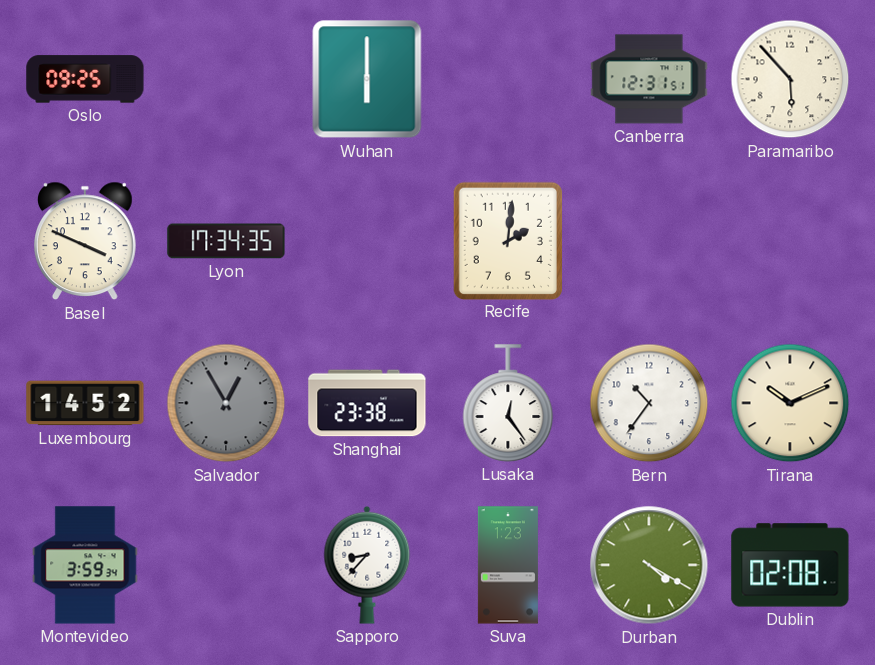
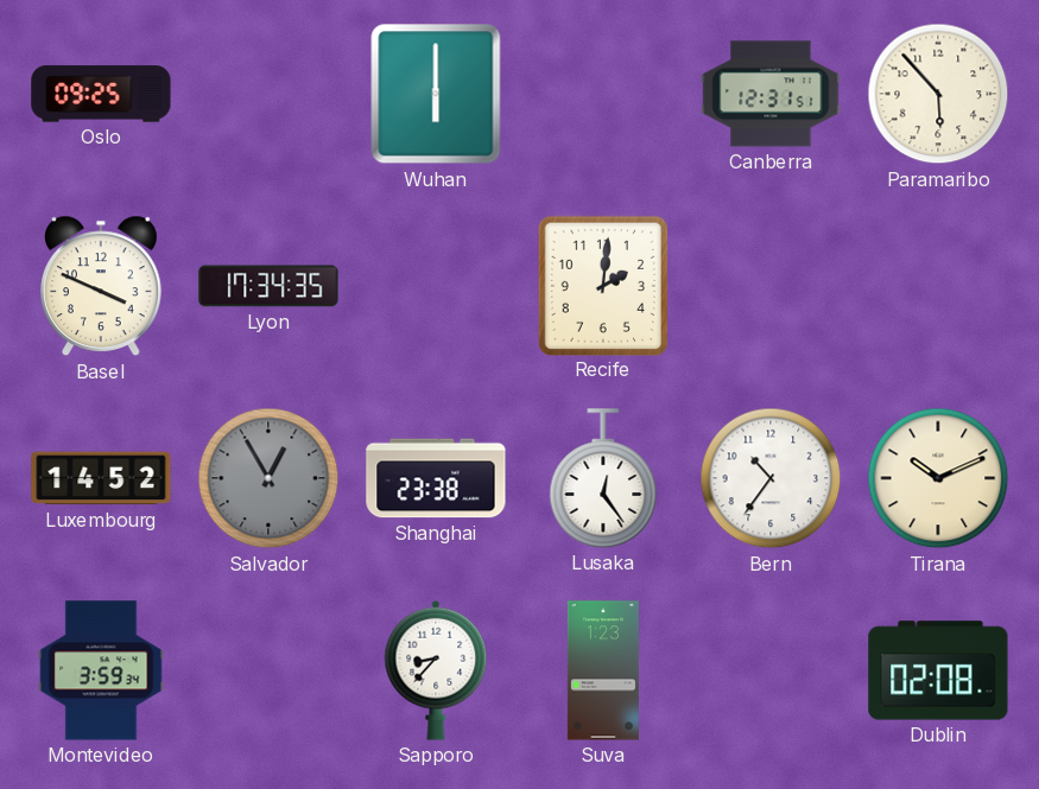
Durban: 4:20 -> none
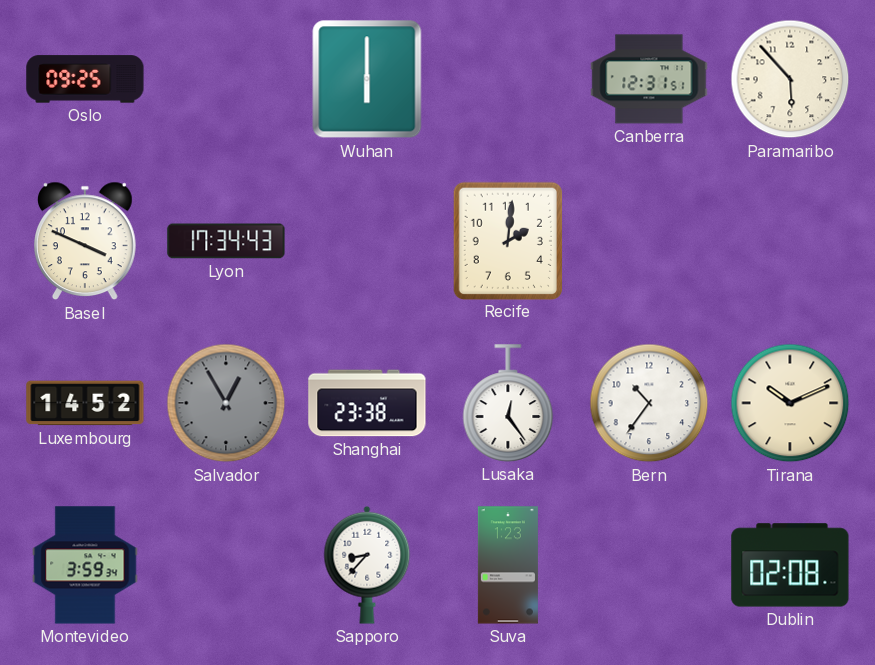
Lyon: 17:34:35 -> 17:34:43
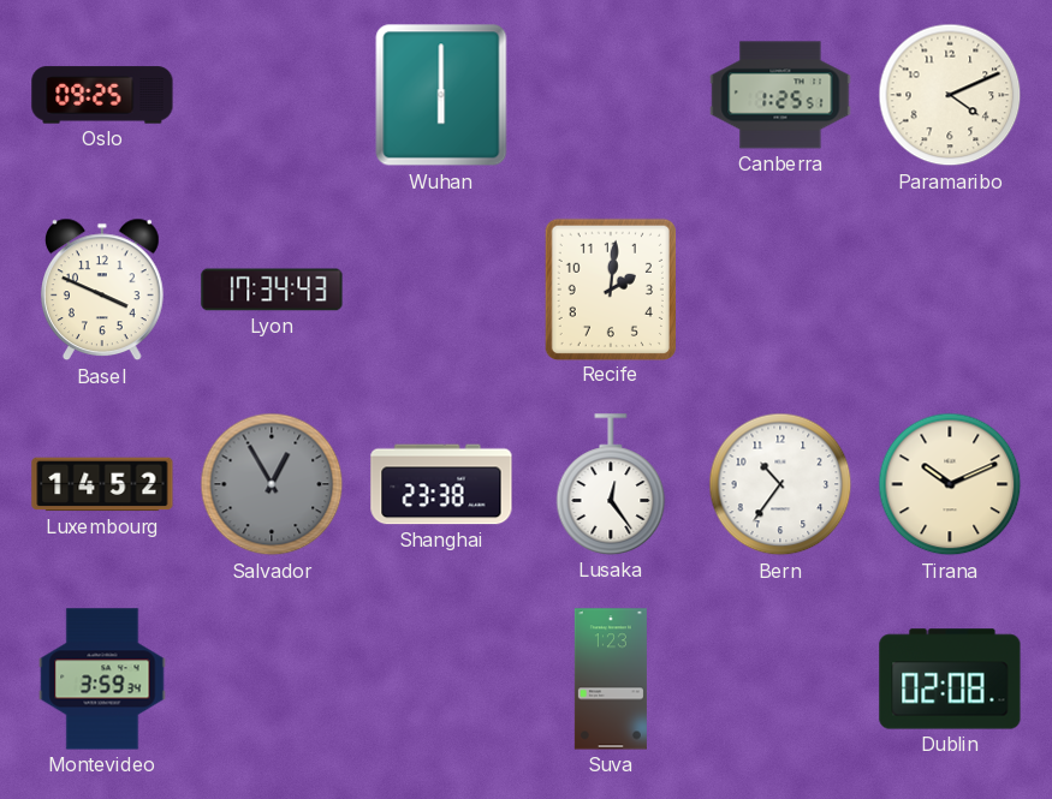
Canberra: 12:31 -> 1:25
Paramaribo: 5:53 -> 4:11
Sapporo: 8:37 -> none
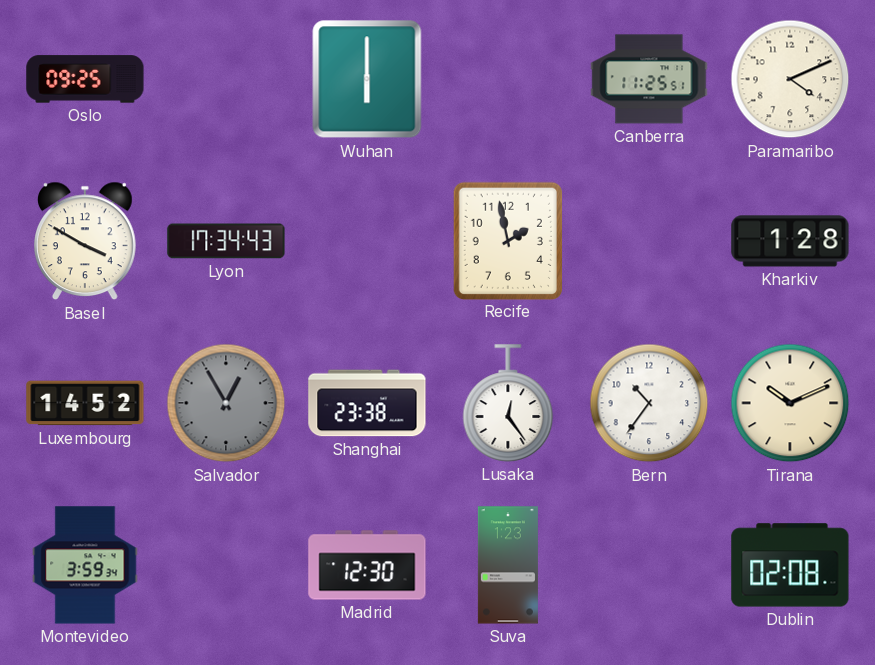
Canberra: 1:25 -> 11:25
Basel: 3:49 -> 3:50
Recife: 2:01 -> 1:58
Kharkiv: none -> 1:28
Madrid: none -> 12:30
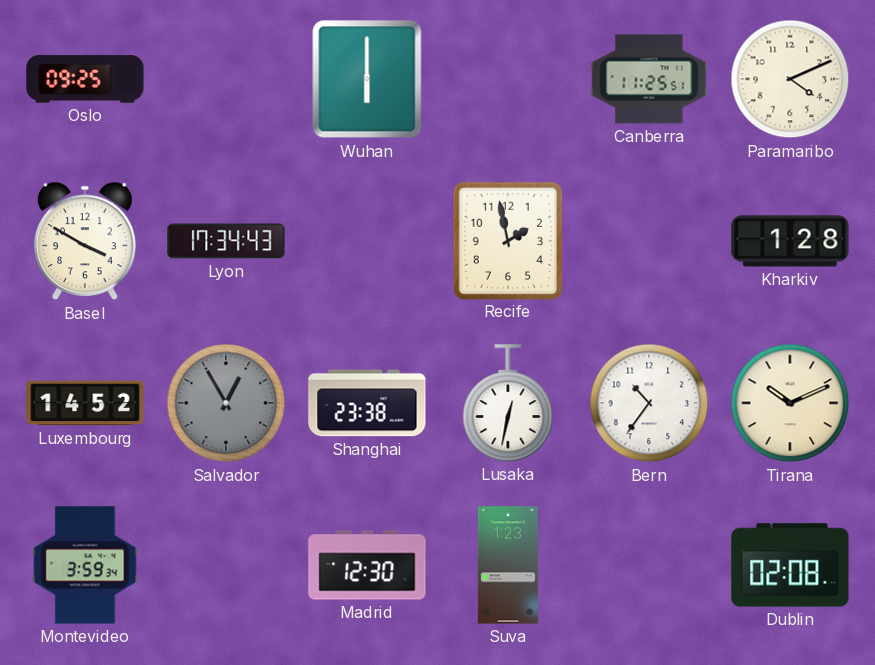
Lusaka: 12:24 -> 12:32
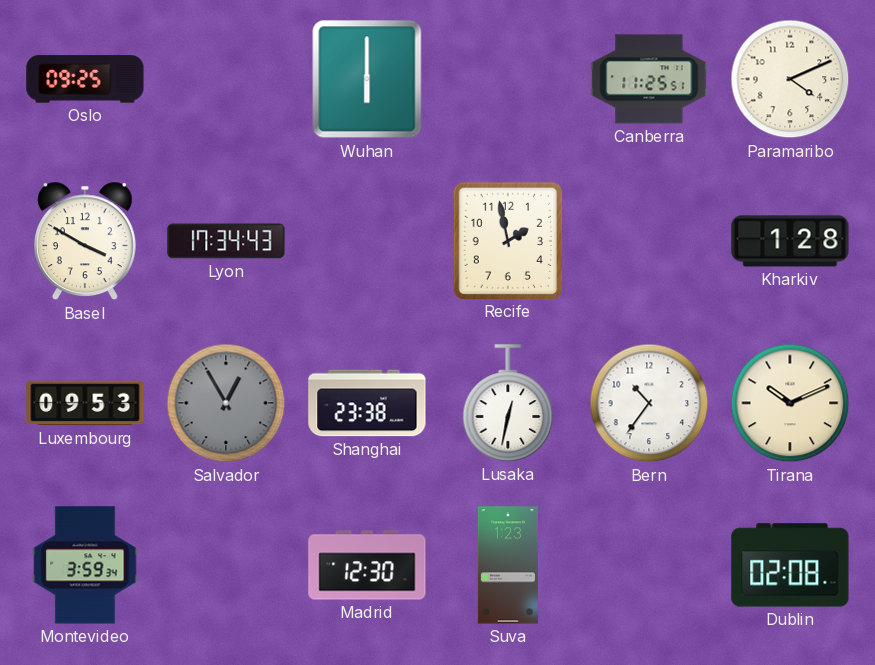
Luxembourg: 14:52 -> 09:53
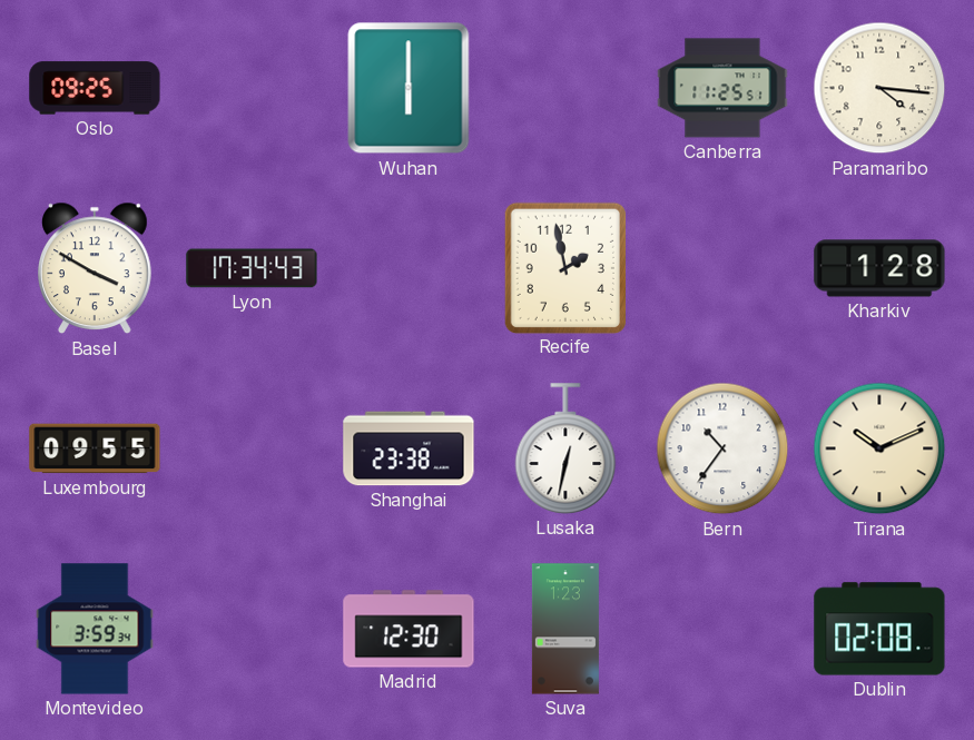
Paramaribo: 4:11 -> 4:16
Luxembourg: 09:53 -> 09:55
Salvador: 12:55 -> none
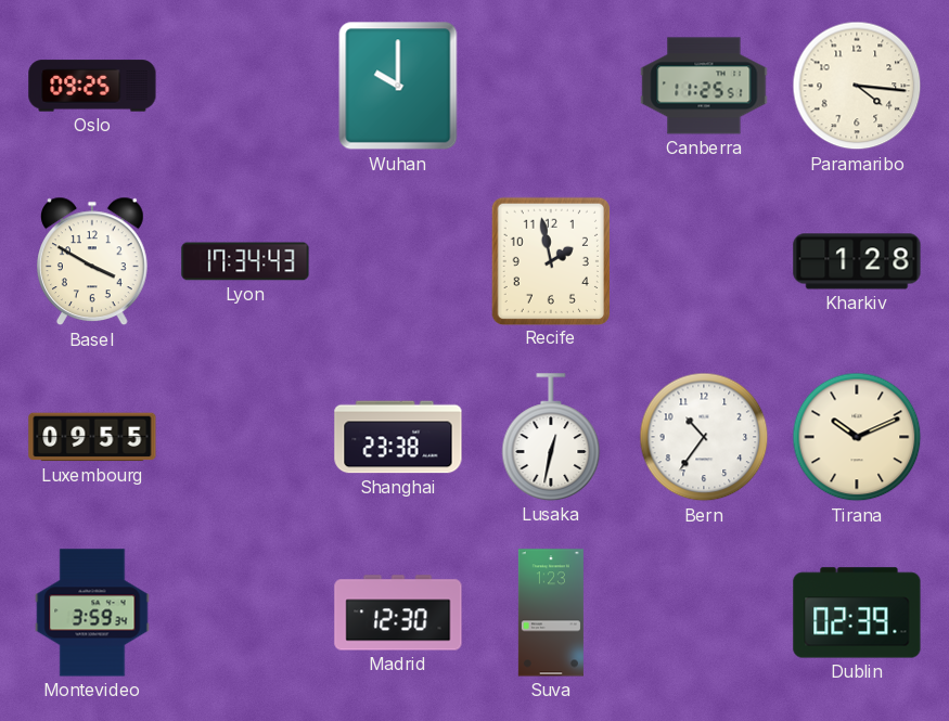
Wuhan: 6:00 -> 10:00
Dublin: 02:08 -> 02:39
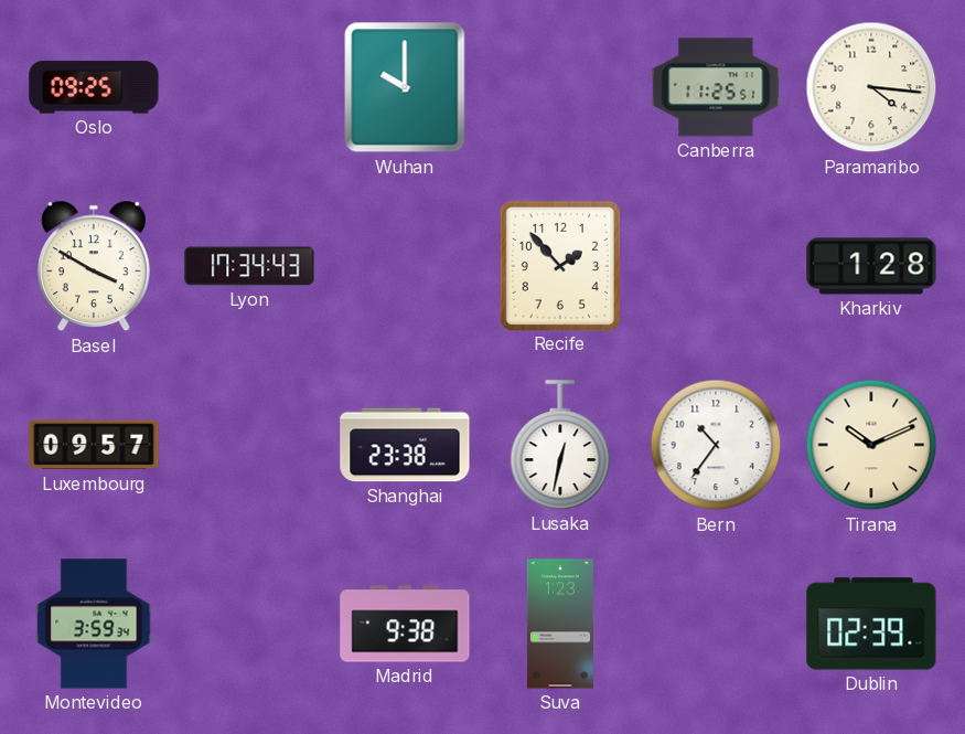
Recife: 1:58 -> 1:53
Luxembourg: 09:55 -> 09:57
Madrid: 12:30 -> 9:38
